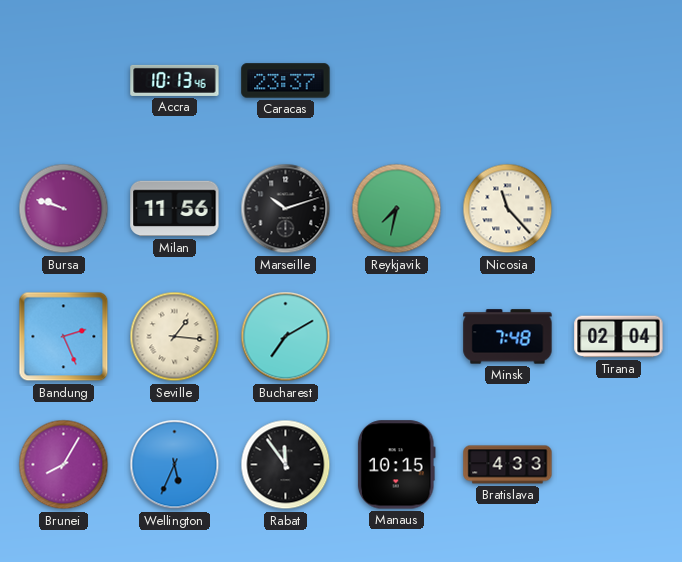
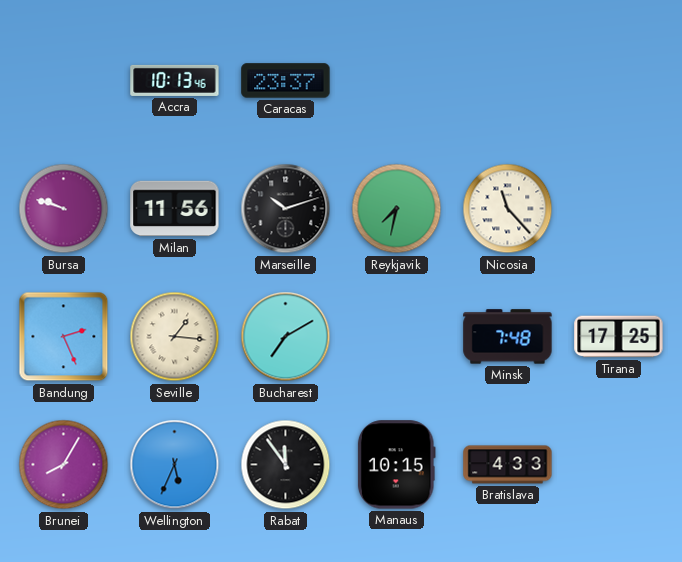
Tirana: 02:04 -> 17:25
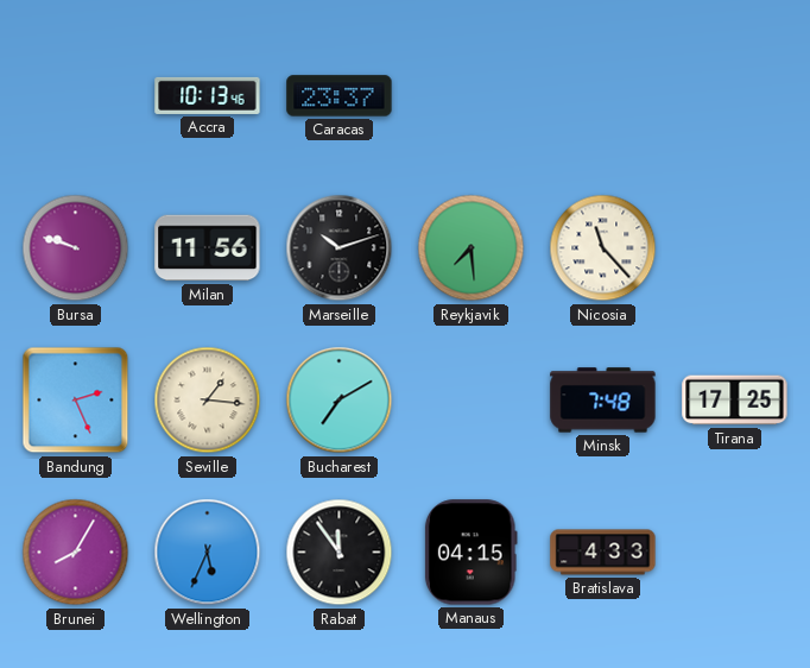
Reykjavik: 7:32 -> 7:29
Manaus: 10:15 -> 04:15
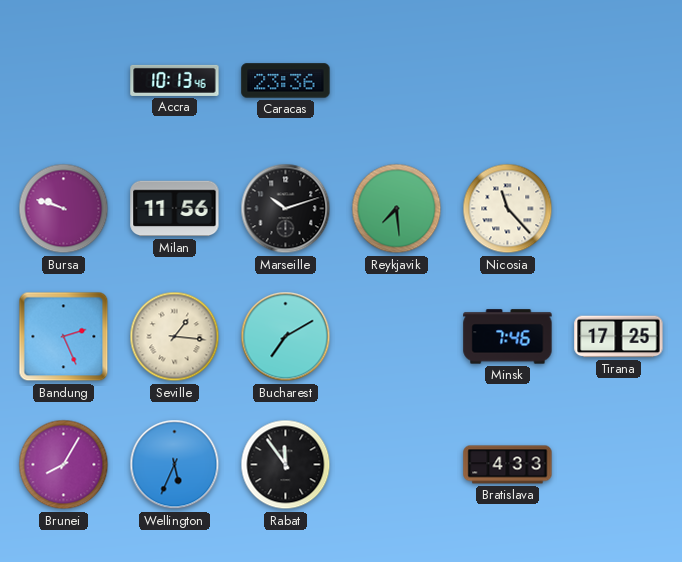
Caracas: 23:37 -> 23:36
Minsk: 7:48 -> 7:46
Manaus: 04:15 -> none
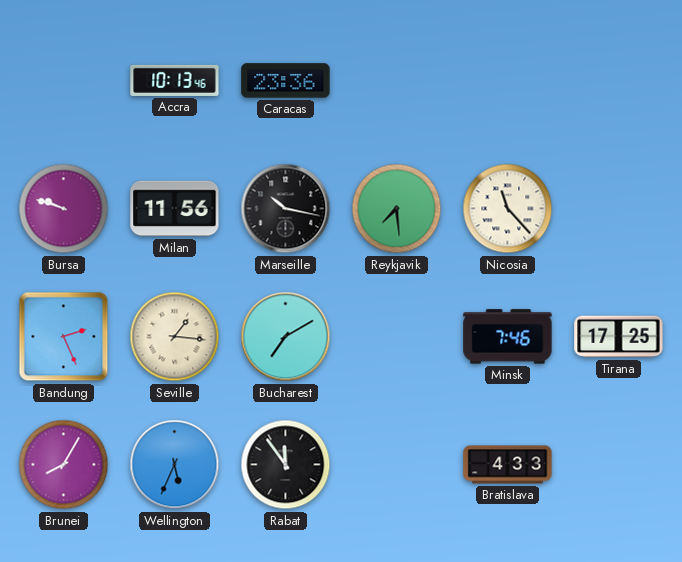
Marseille: 10:12 -> 10:17
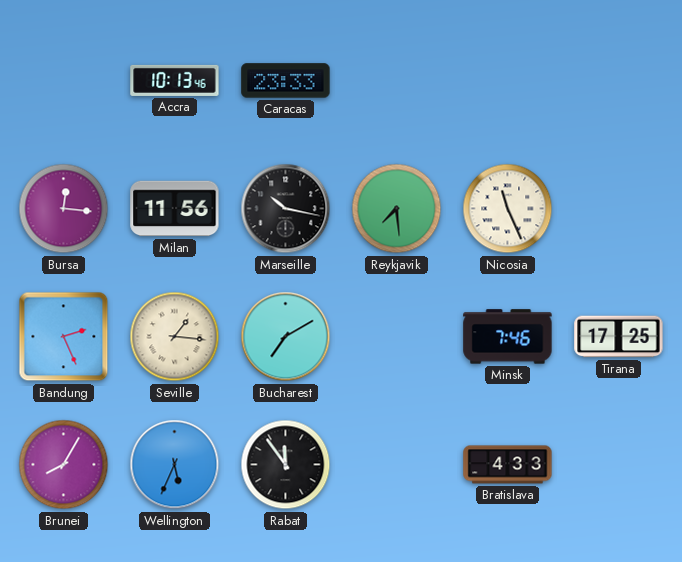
Caracas: 23:36 -> 23:33
Bursa: 9:48 -> 12:16
Nicosia: 11:23 -> 11:26
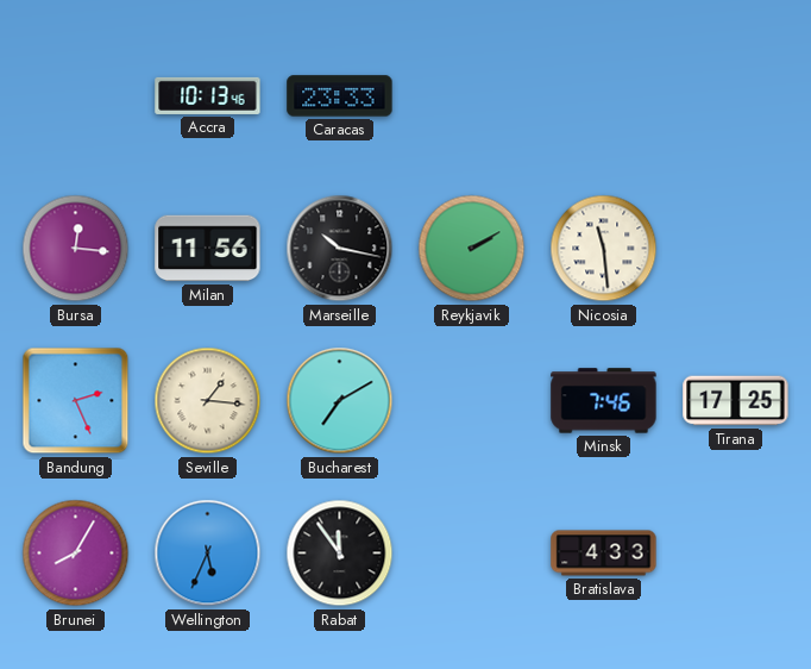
Reykjavik: 7:29 -> 2:10
Nicosia: 11:26 -> 11:29
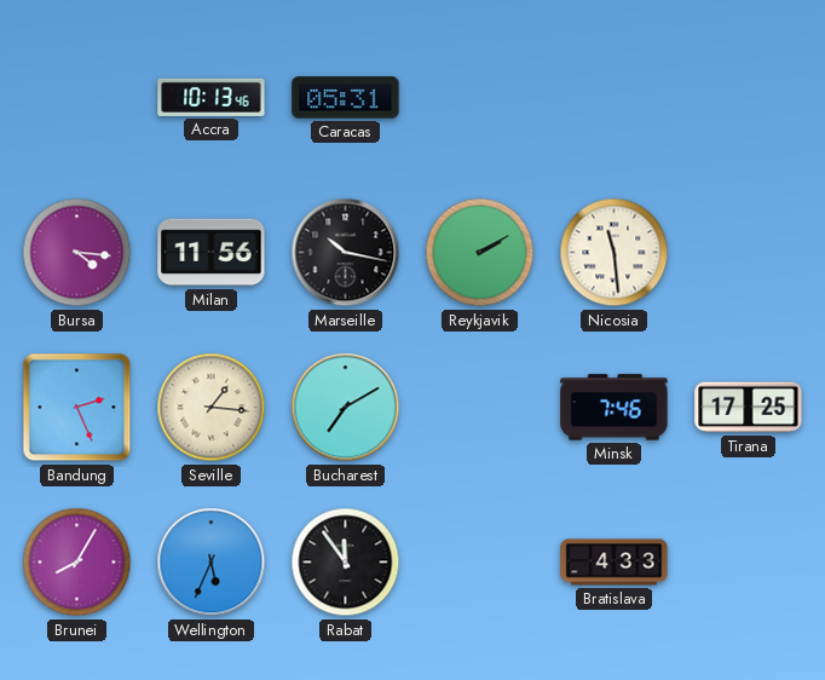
Caracas: 23:33 -> 05:31
Bursa: 12:16 -> 4:16
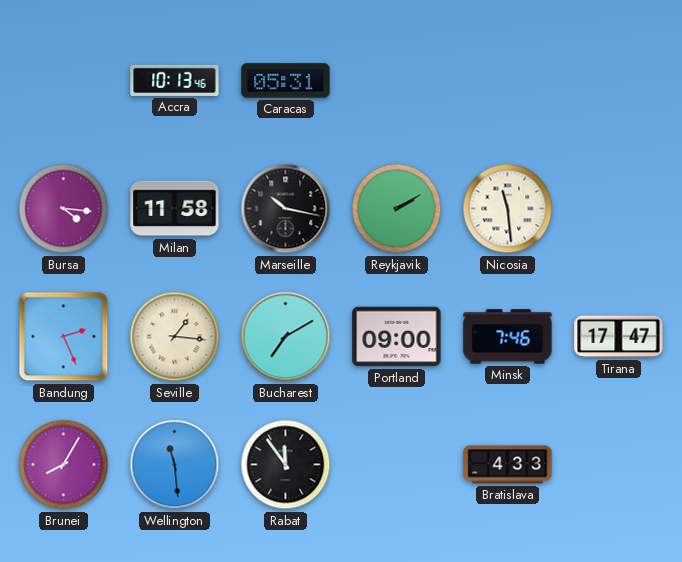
Milan: 11:56 -> 11:58
Portland: none -> 09:00
Tirana: 17:25 -> 17:47
Wellington: 5:34 -> 11:29
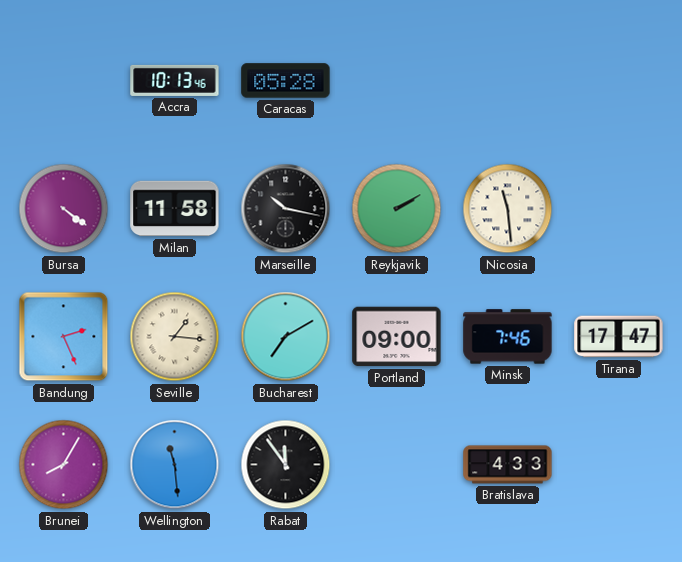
Caracas: 05:31 -> 05:28
Bursa: 4:16 -> 4:21
